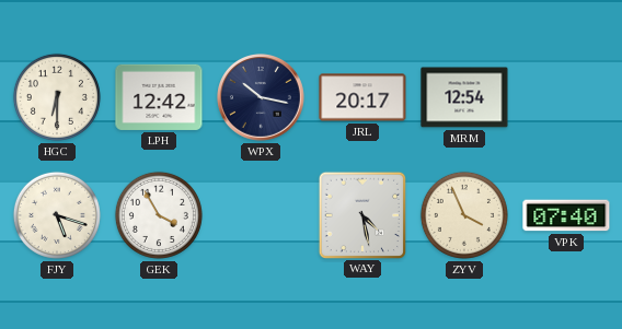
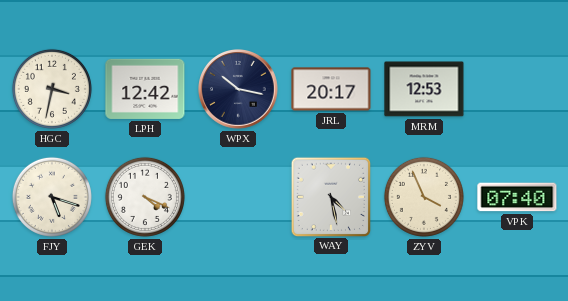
HGC: 6:30 -> 3:32
MRM: 12:54 -> 12:53
GEK: 3:55 -> 4:19
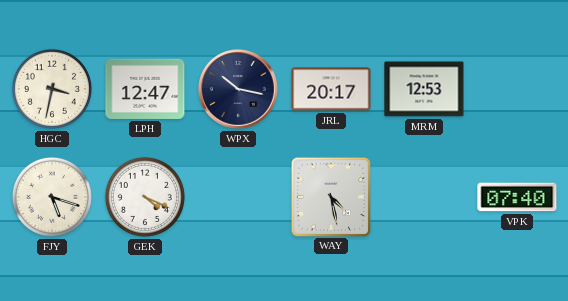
LPH: 12:42 -> 12:47
ZYV: 3:56 -> none
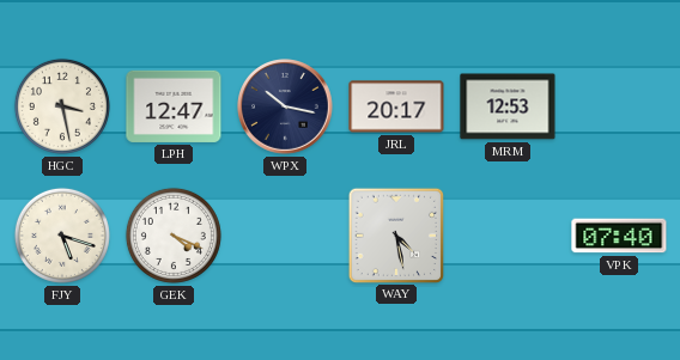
HGC: 3:32 -> 3:28
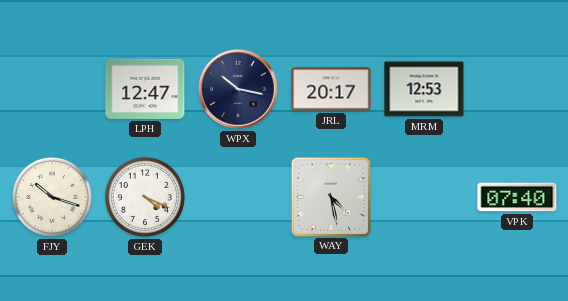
HGC: 3:28 -> none
FJY: 5:18 -> 10:18
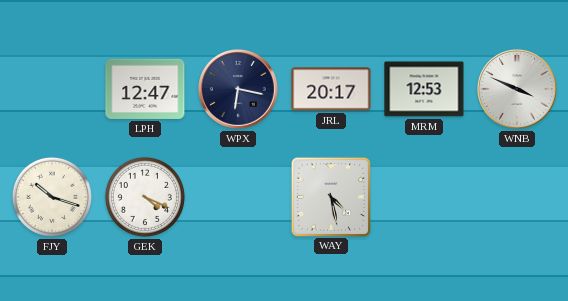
WPX: 10:17 -> 6:17
WNB: none -> 3:49
VPK: 07:40 -> none
